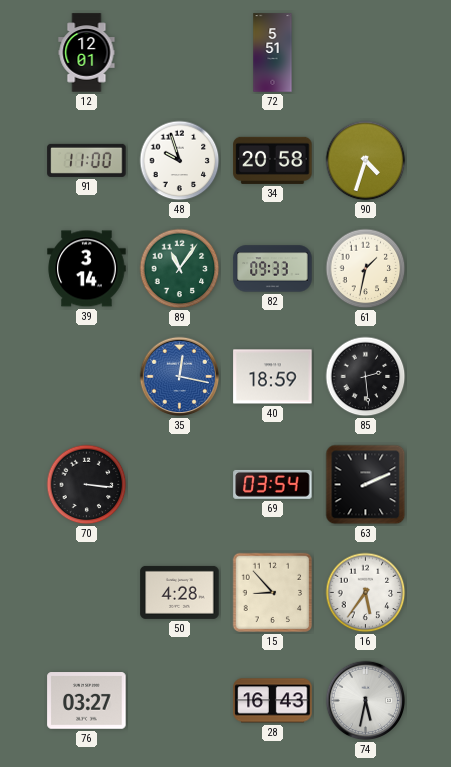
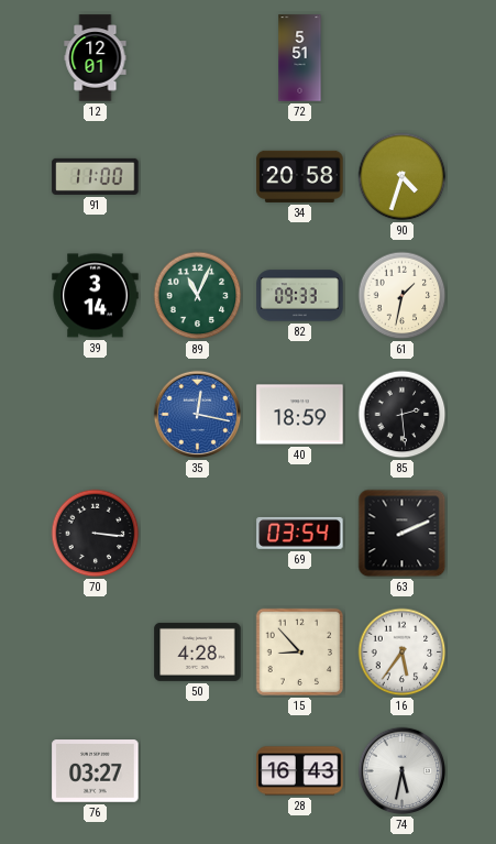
48: 9:57 -> none
89: 11:06 -> 11:04
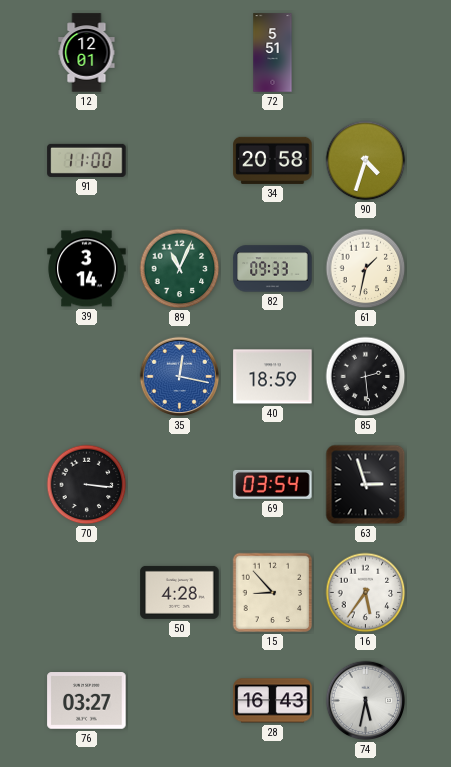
63: 2:11 -> 2:57
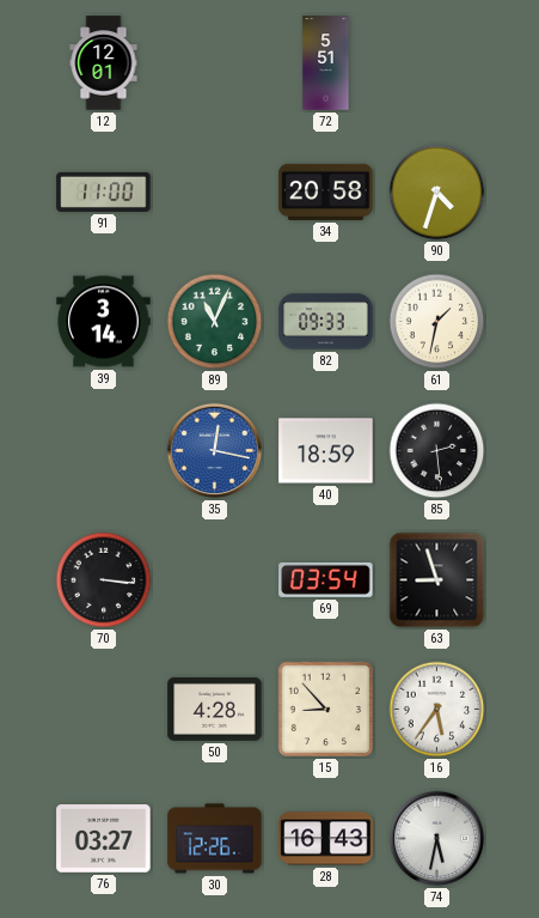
63: 2:57 -> 8:57
30: none -> 12:26
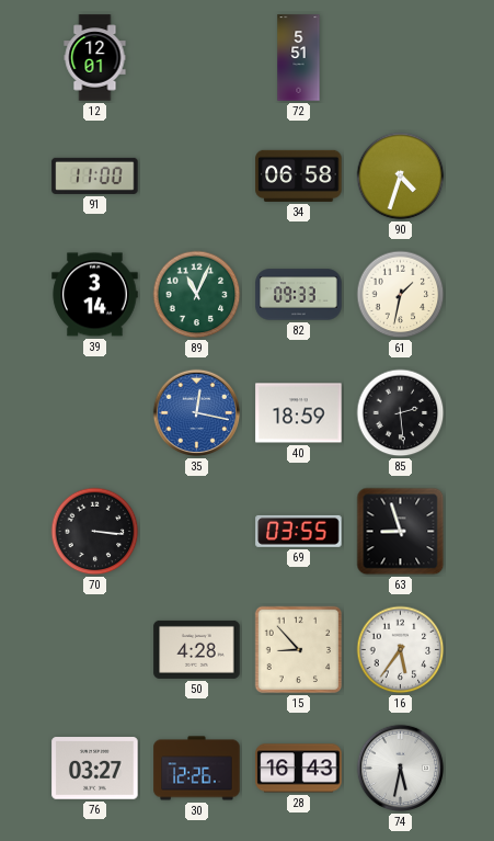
34: 20:58 -> 06:58
69: 03:54 -> 03:55
